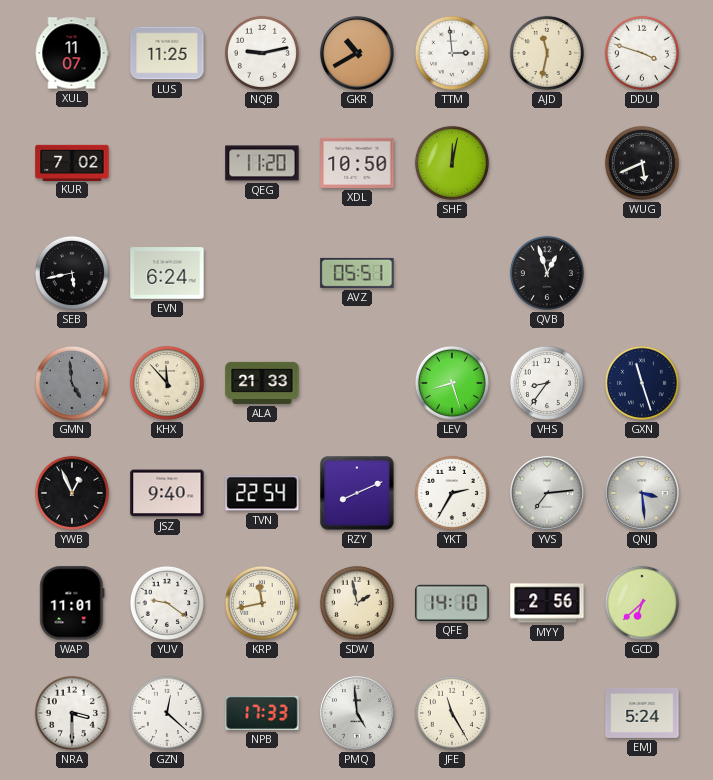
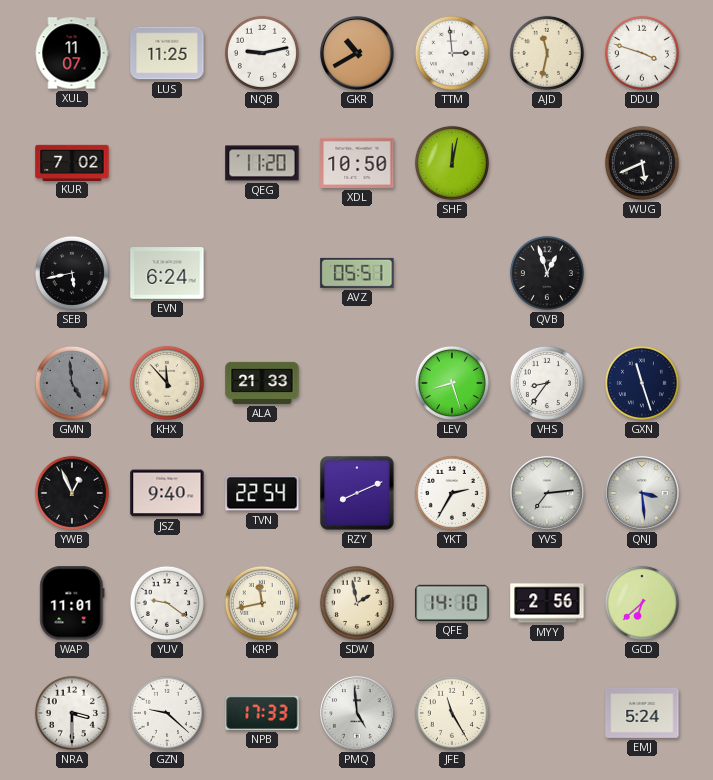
GZN: 12:22 -> 9:22
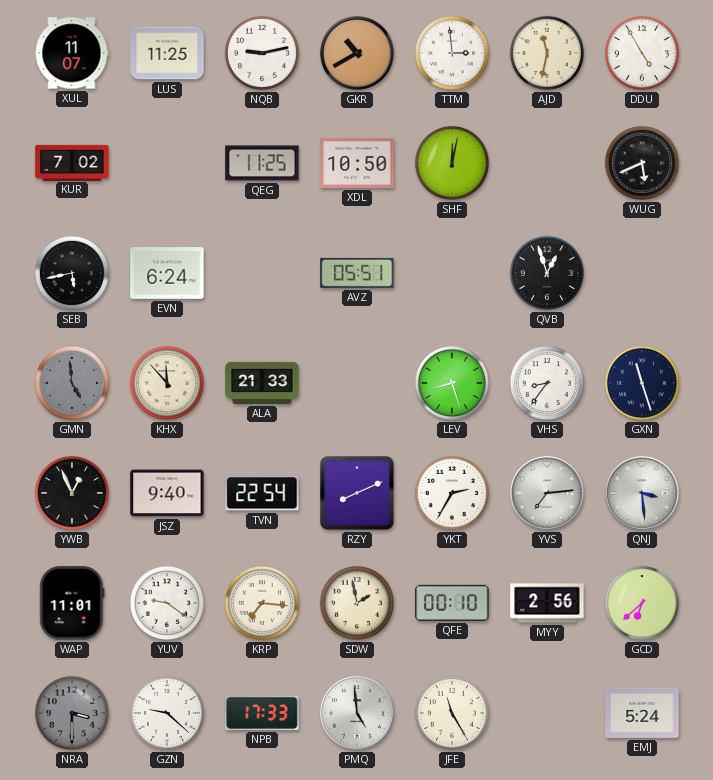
DDU: 3:48 -> 4:55
QEG: 11:20 -> 11:25
KRP: 11:43 -> 7:16
QFE: 14:10 -> 00:10
NRA dial: white -> grey
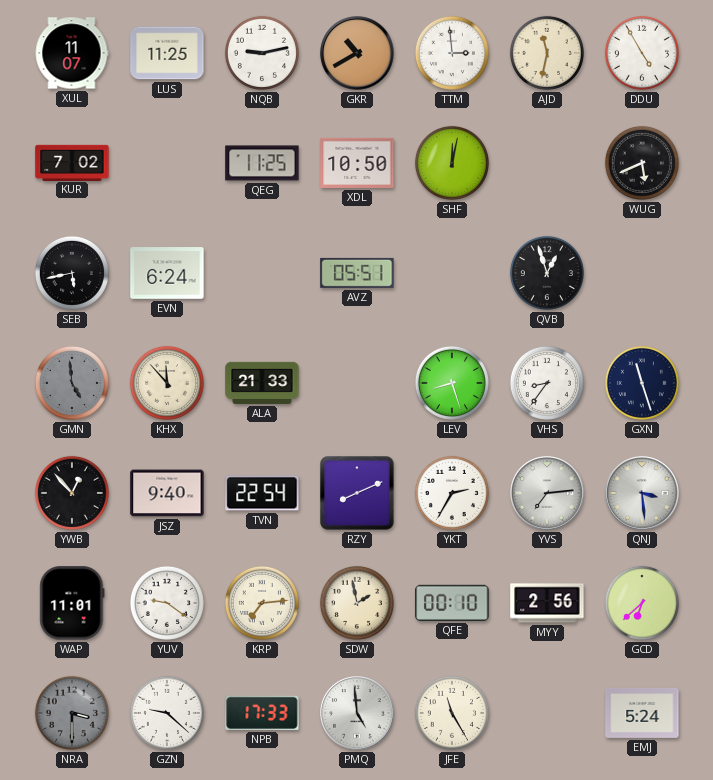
YWB: 12:56 -> 12:53
KRP: 7:16 -> 7:14
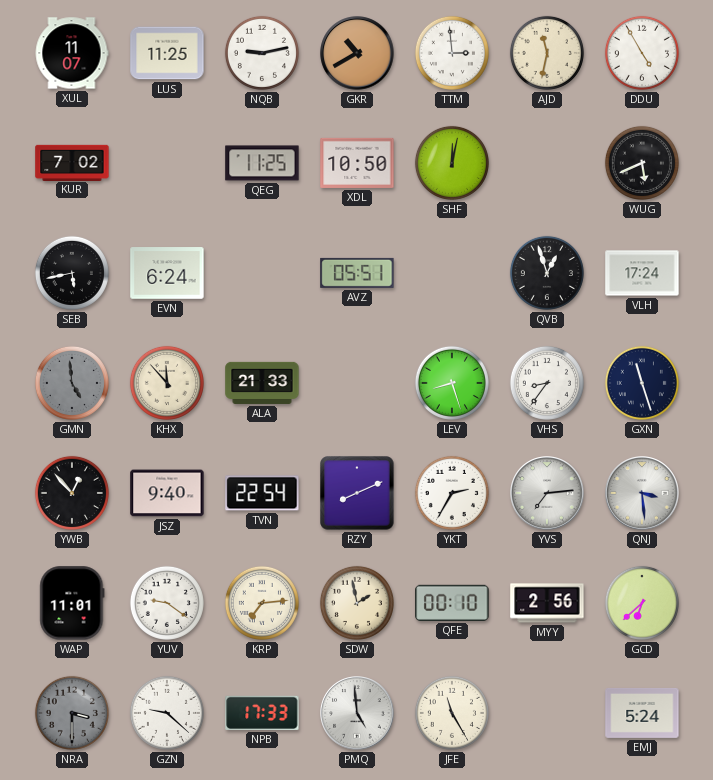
VLH: none -> 17:24
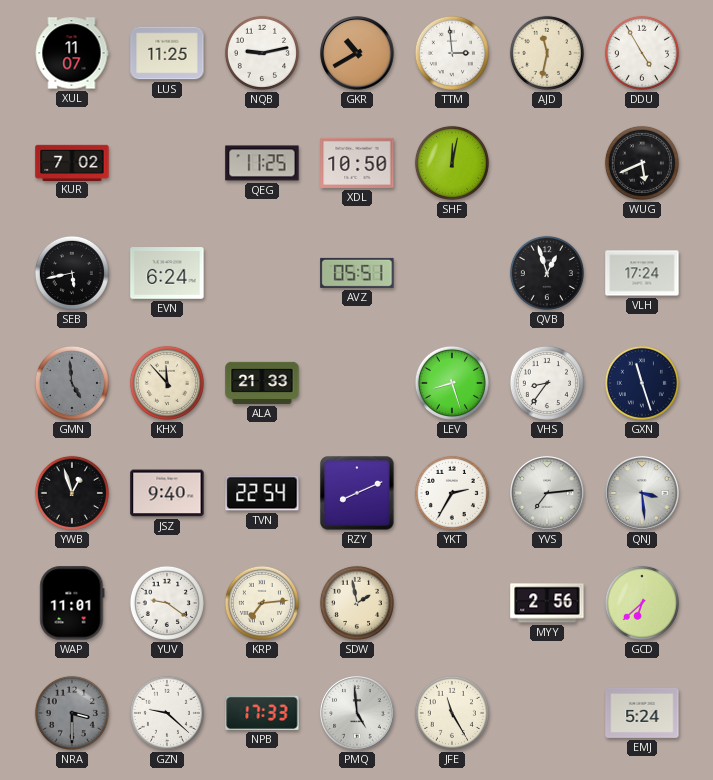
YWB: 12:53 -> 12:57
QFE: 00:10 -> none
